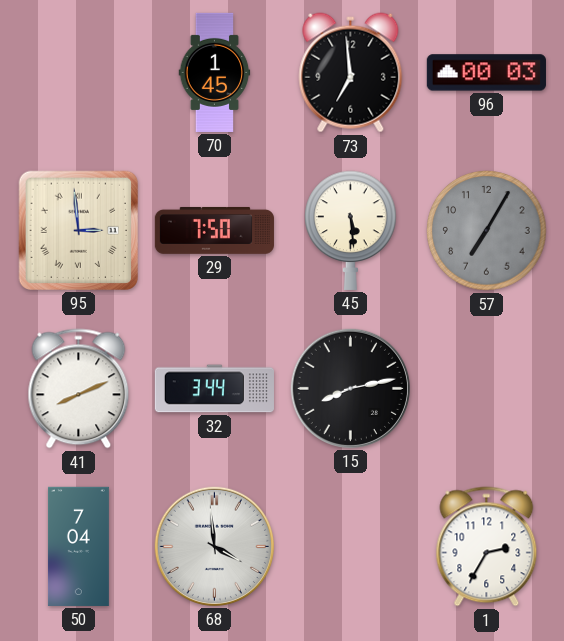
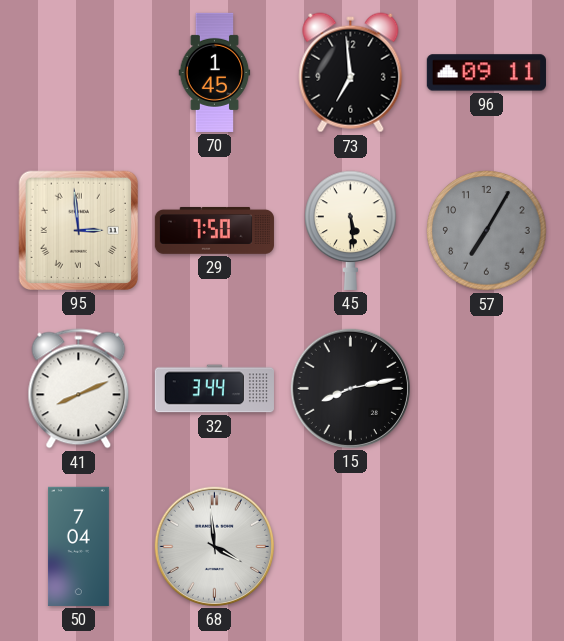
96: 00:03 -> 09:11
1: 2:35 -> none
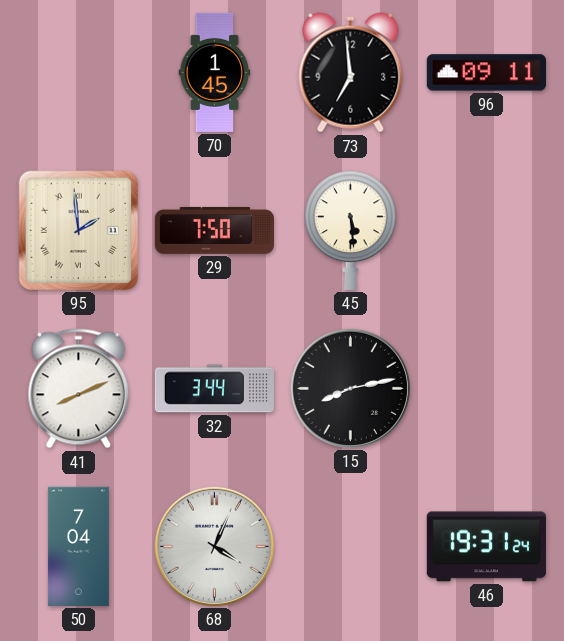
95: 2:59 -> 1:59
57: 7:05 -> none
68: 3:59 -> 4:04
46: none -> 19:31
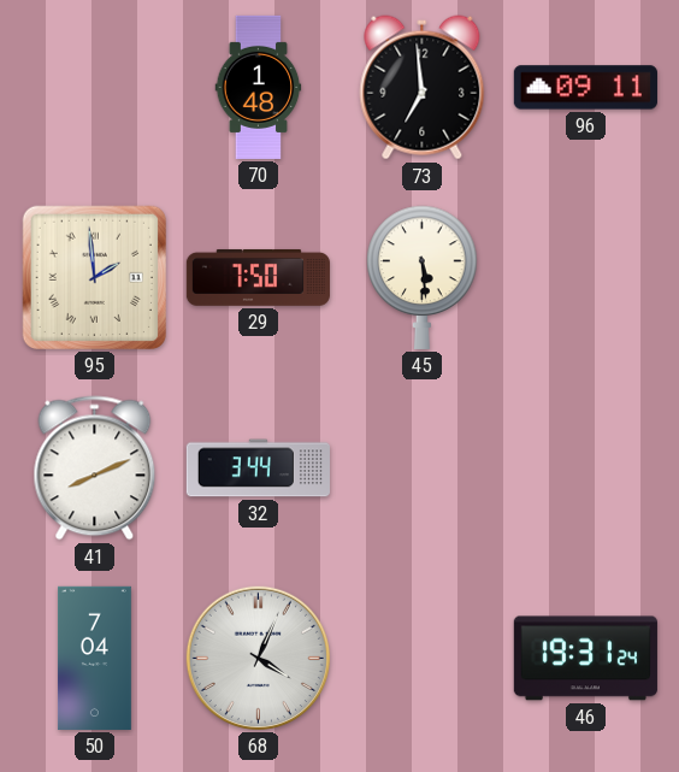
70: 1:45 -> 1:48
15: 8:13 -> none
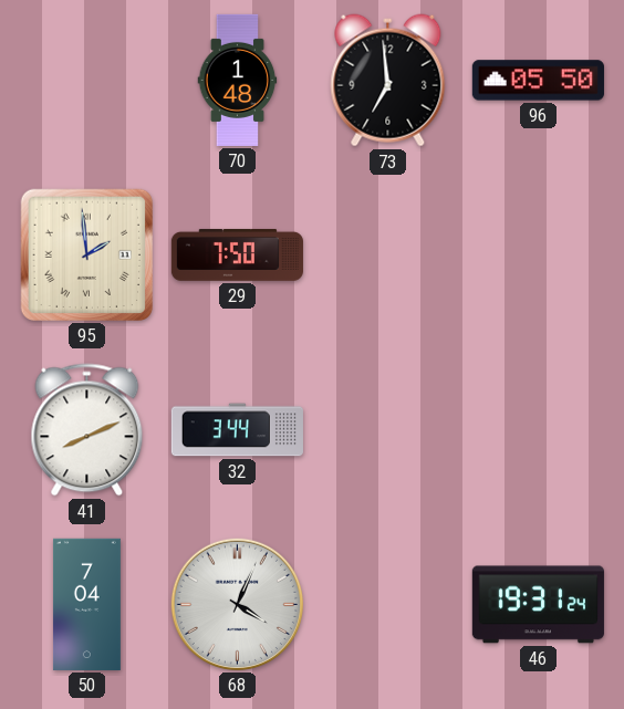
96: 09:11 -> 05:50
45: 5:29 -> none
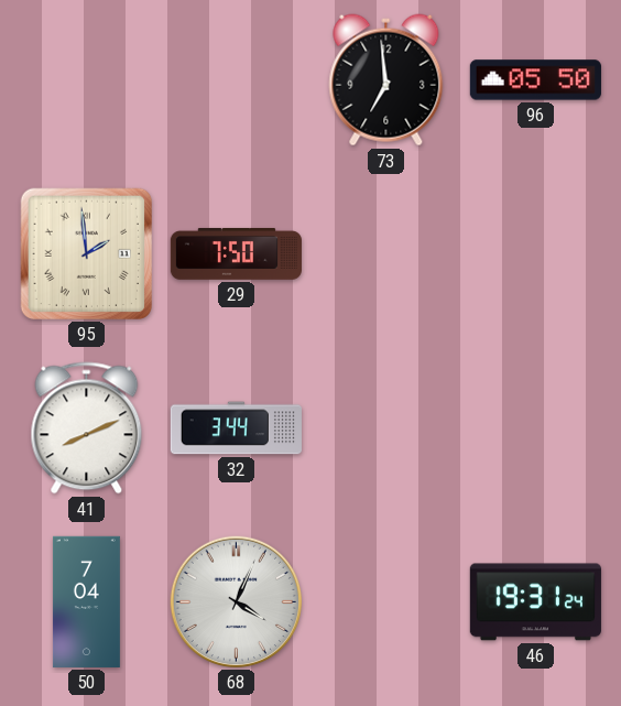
70: 1:48 -> none
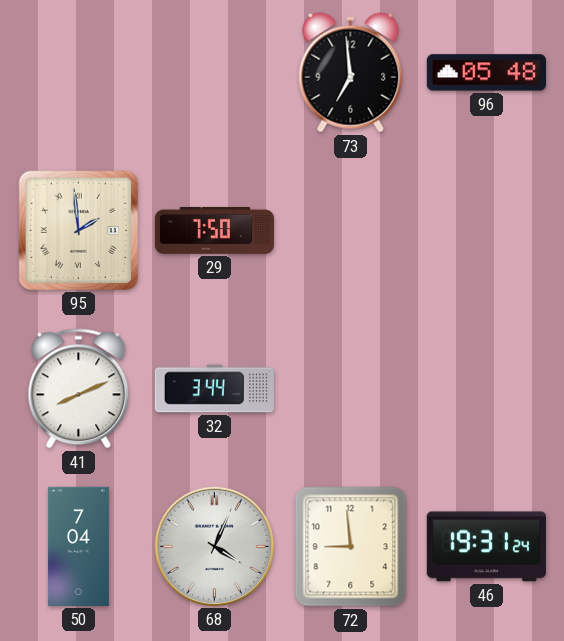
96: 05:50 -> 05:48
72: none -> 8:59
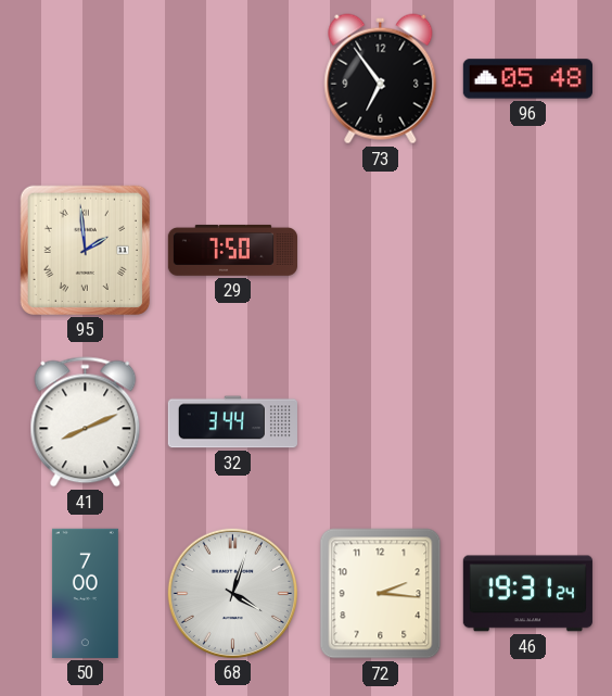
73: 6:59 -> 6:54
50: 7:04 -> 7:00
68: 4:04 -> 4:03
72: 8:59 -> 2:16
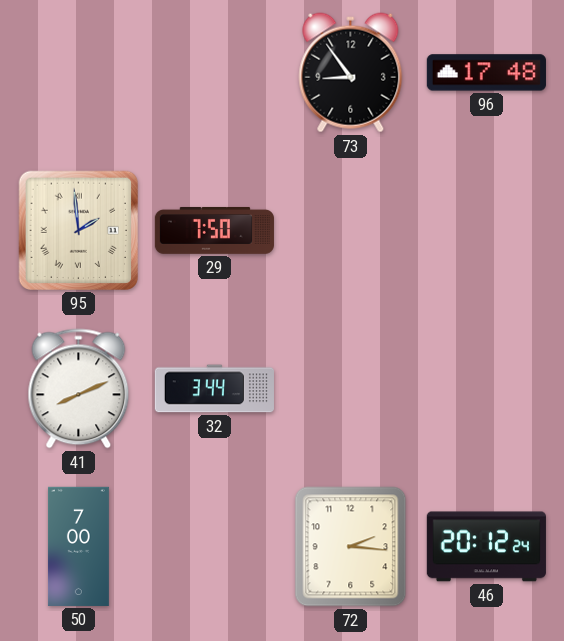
73: 6:54 -> 8:54
96: 05:48 -> 17:48
68: 4:03 -> none
46: 19:31 -> 20:12
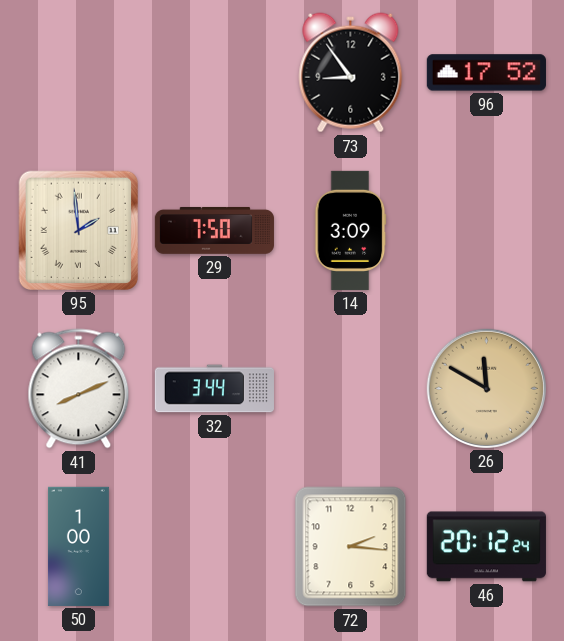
96: 17:48 -> 17:52
14: none -> 3:09
26: none -> 11:50
50: 7:00 -> 1:00
